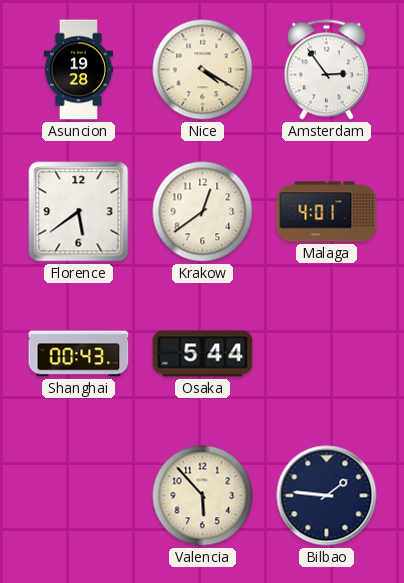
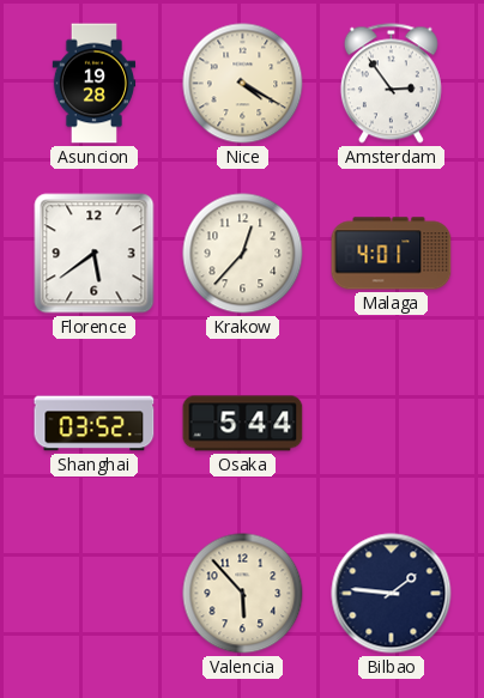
Krakow: 12:39 -> 12:37
Shanghai: 00:43 -> 03:52
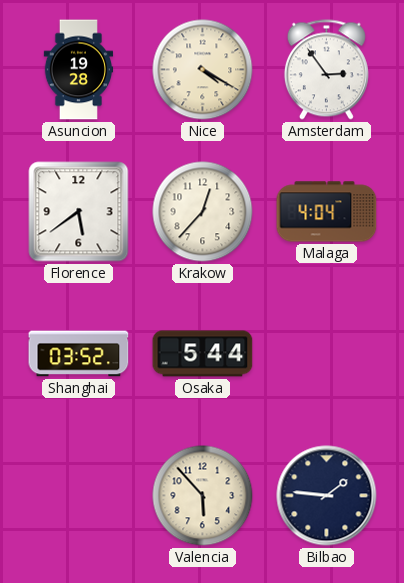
Malaga: 4:01 -> 4:04
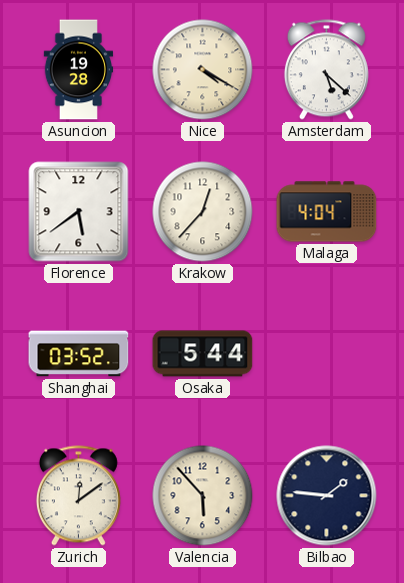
Amsterdam: 2:54 -> 5:22
Zurich: none -> 12:09
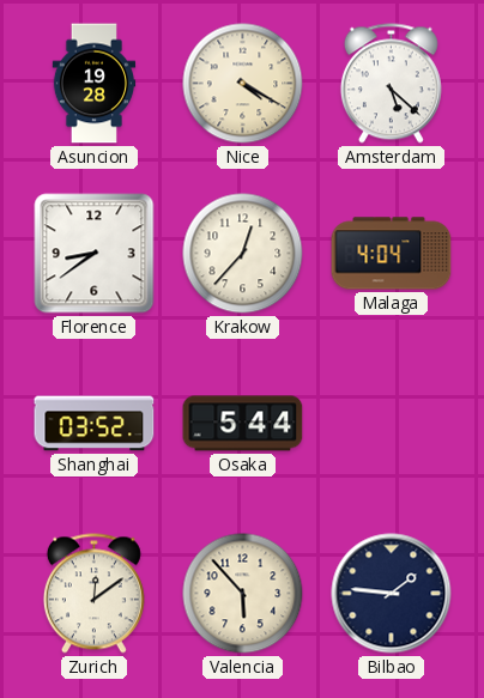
Florence: 5:39 -> 8:39
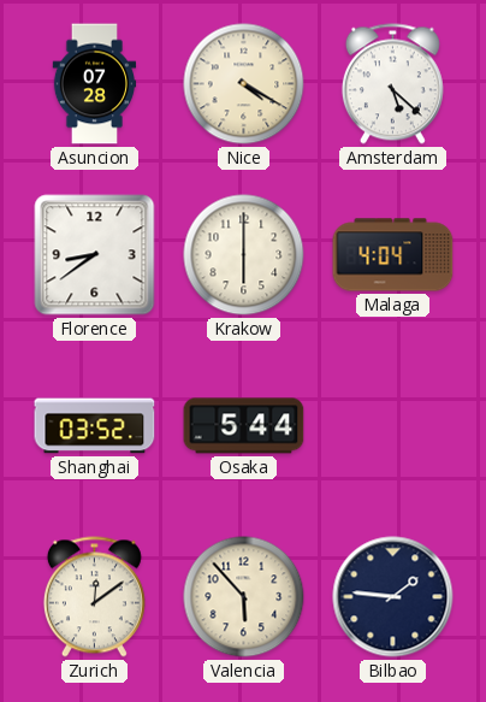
Asuncion: 19:28 -> 07:28
Krakow: 12:37 -> 6:00
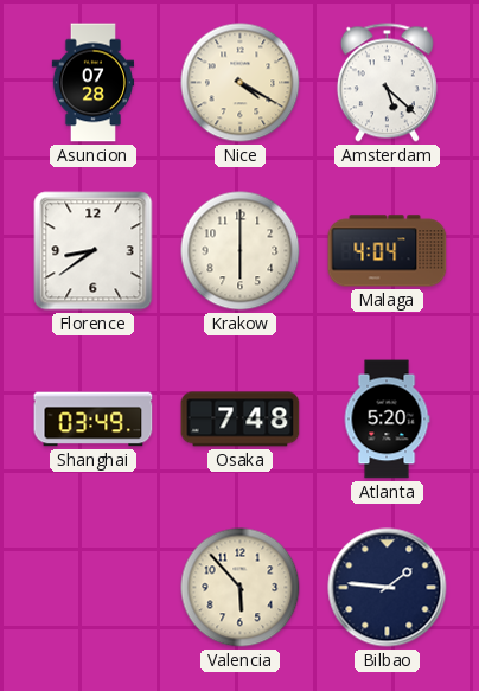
Shanghai: 03:52 -> 03:49
Osaka: 5:44 -> 7:48
Atlanta: none -> 5:20
Zurich: 12:09 -> none
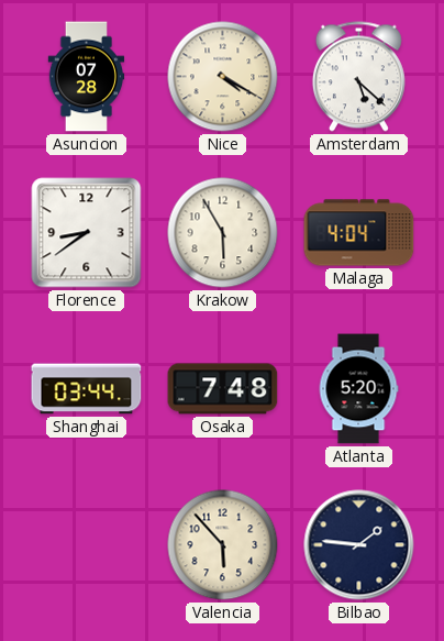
Krakow: 6:00 -> 5:55
Shanghai: 03:49 -> 03:44
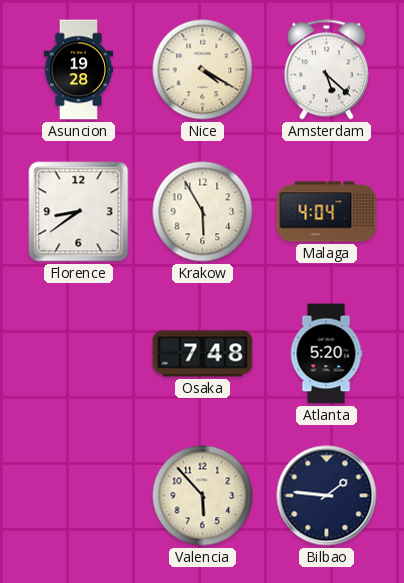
Asuncion: 07:28 -> 19:28
Shanghai: 03:44 -> none
